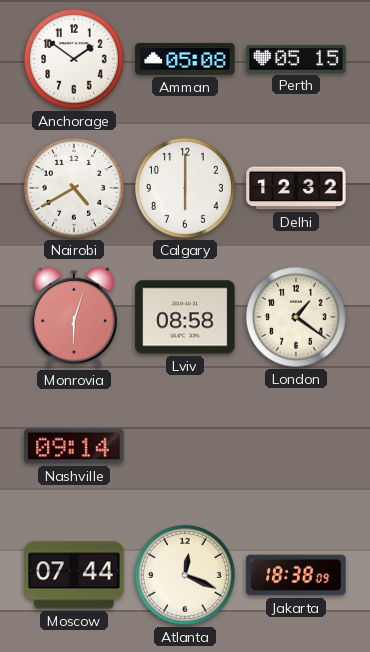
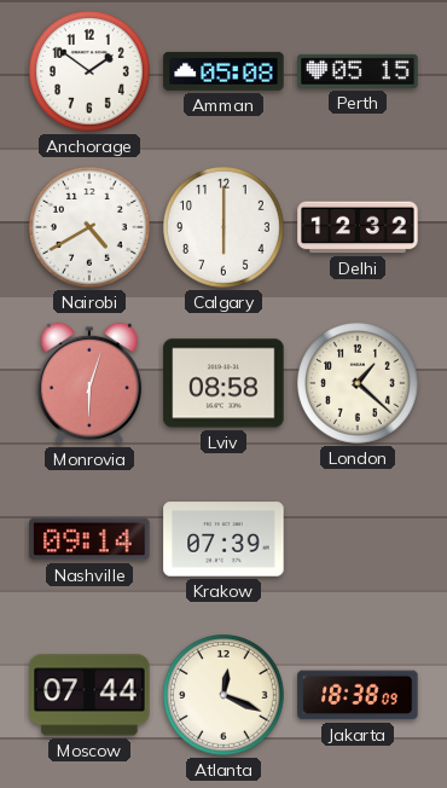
London: 1:21 -> 1:22
Krakow: none -> 07:39
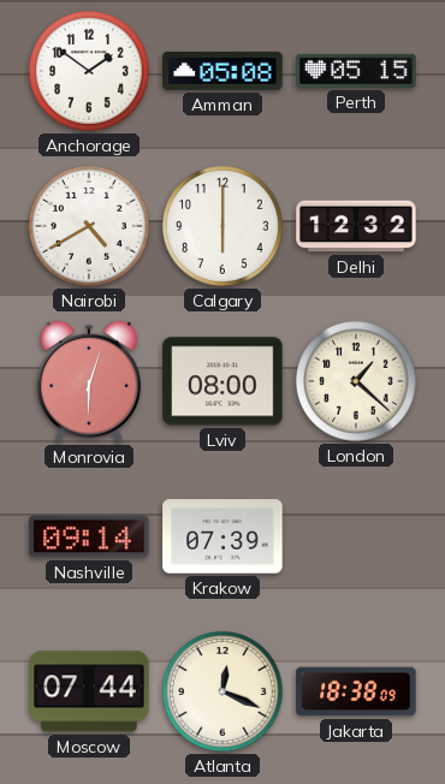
Lviv: 08:58 -> 08:00
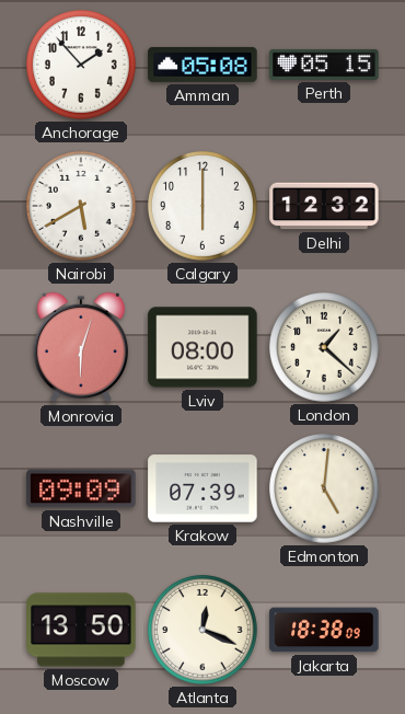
Anchorage: 1:51 -> 1:53
Nairobi: 4:40 -> 5:40
Nashville: 09:14 -> 09:09
Edmonton: none -> 5:01
Moscow: 07:44 -> 13:50
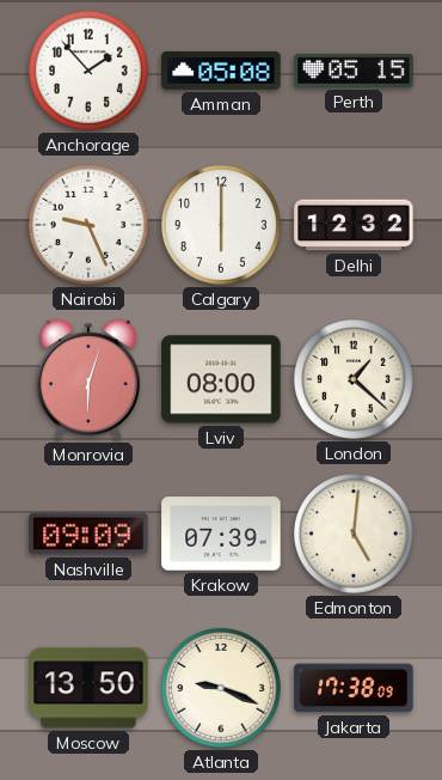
Nairobi: 5:40 -> 9:26
Atlanta: 12:19 -> 9:19
Jakarta: 18:38 -> 17:38
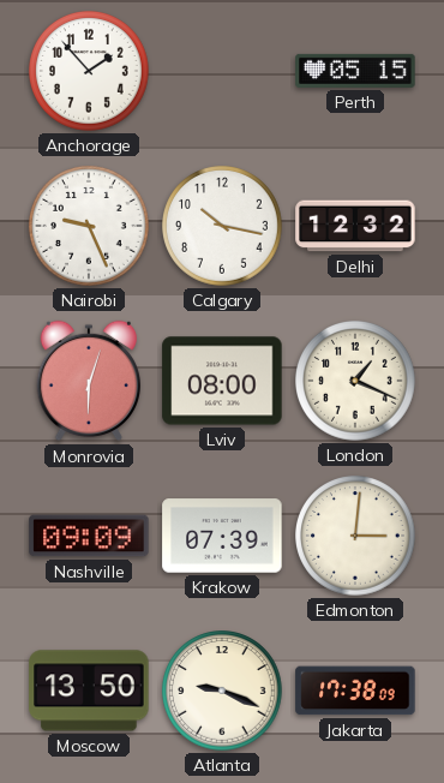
Amman: 05:08 -> none
Calgary: 6:00 -> 10:17
London: 1:22 -> 1:19
Edmonton: 5:01 -> 3:01
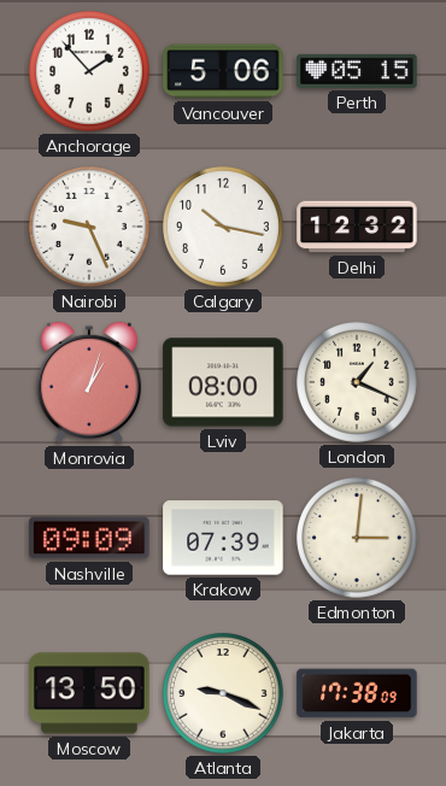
Vancouver: none -> 5:06
Monrovia: 6:03 -> 1:03
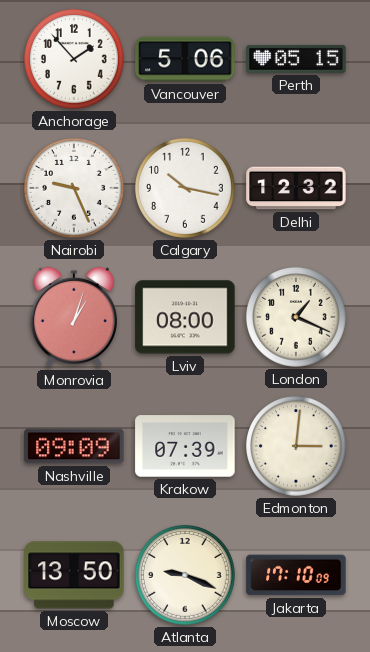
Jakarta: 17:38 -> 17:10
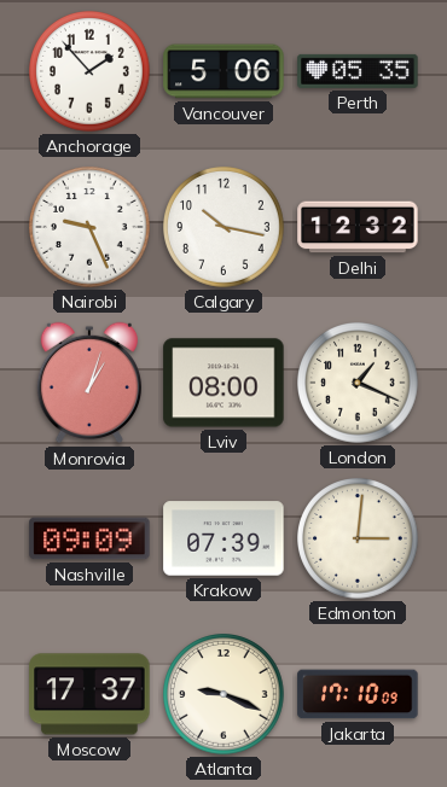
Perth: 05:15 -> 05:35
Moscow: 13:50 -> 17:37
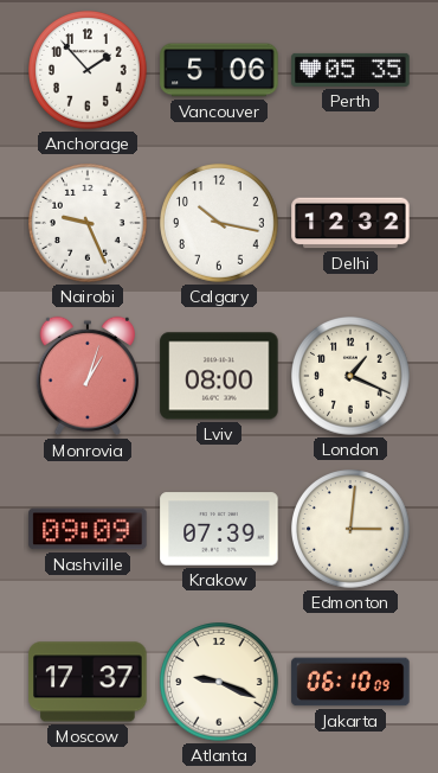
Jakarta: 17:10 -> 06:10
